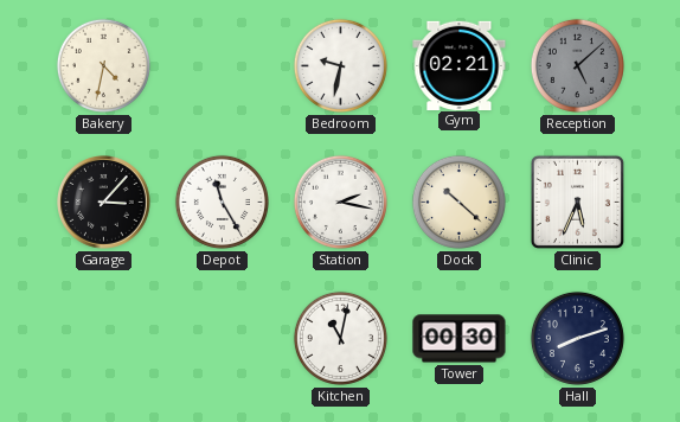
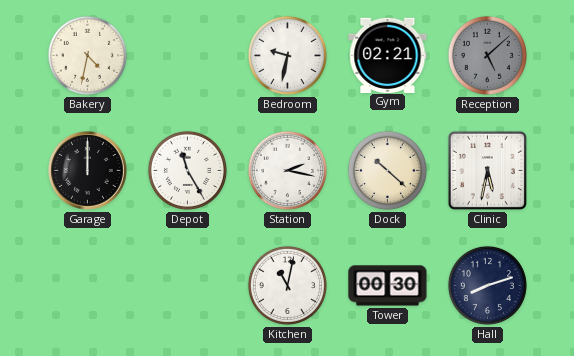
Garage: 3:07 -> 12:00
Clinic: 5:34 -> 5:32
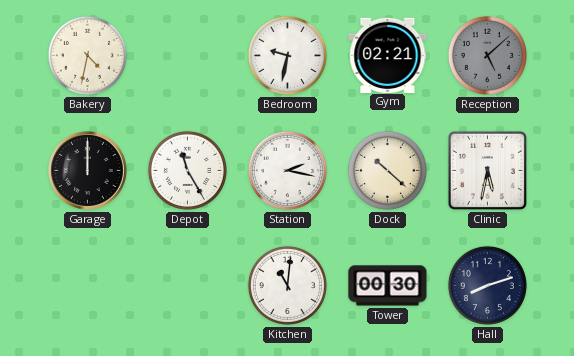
Kitchen: 11:02 -> 11:01
